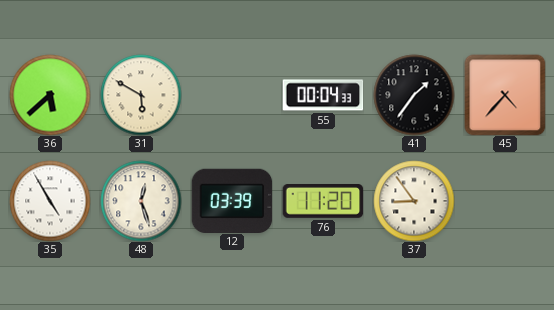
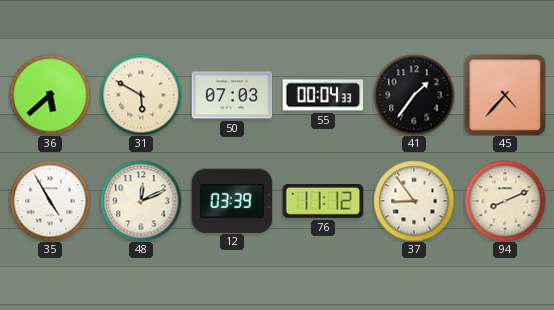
50: none -> 07:03
48: 12:27 -> 12:11
76: 11:20 -> 11:12
94: none -> 8:11
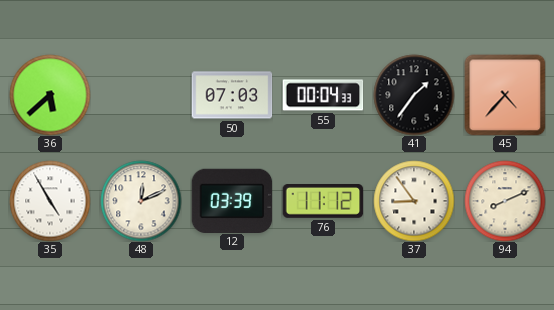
31: 5:50 -> none
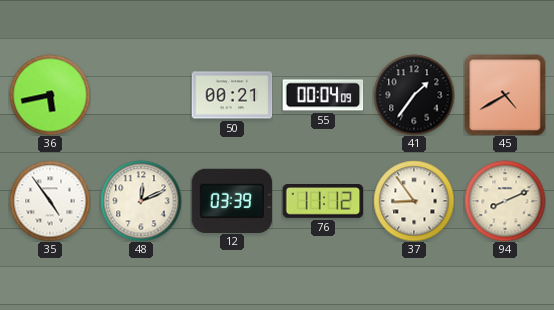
36: 5:38 -> 5:43
50: 07:03 -> 00:21
55: 00:04:33 -> 00:04:09
45: 4:37 -> 4:40
35: 4:55 -> 4:54
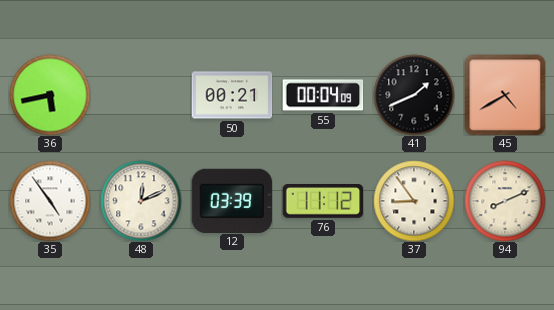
41: 1:36 -> 1:41
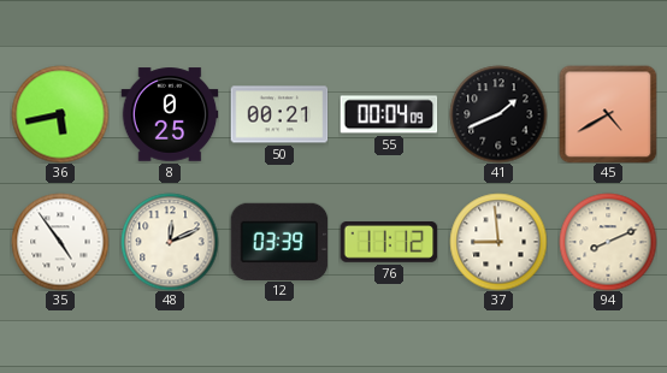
8: none -> 0:25
37: 8:54 -> 8:59
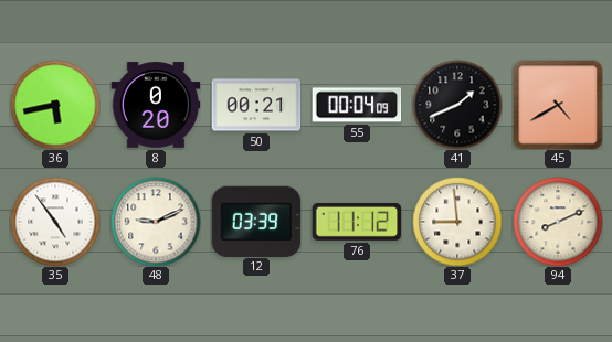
8: 0:25 -> 0:20
48: 12:11 -> 9:11
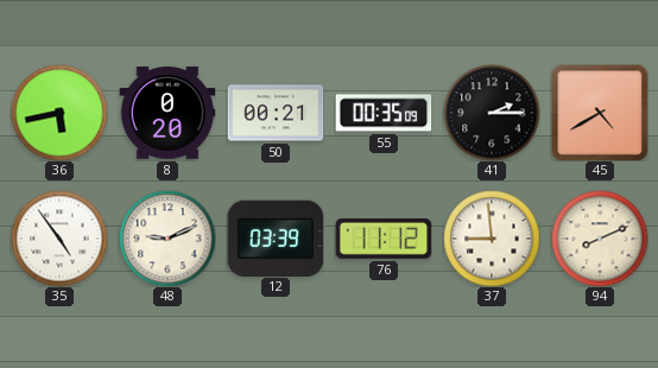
55: 00:04 -> 00:35
41: 1:41 -> 2:15
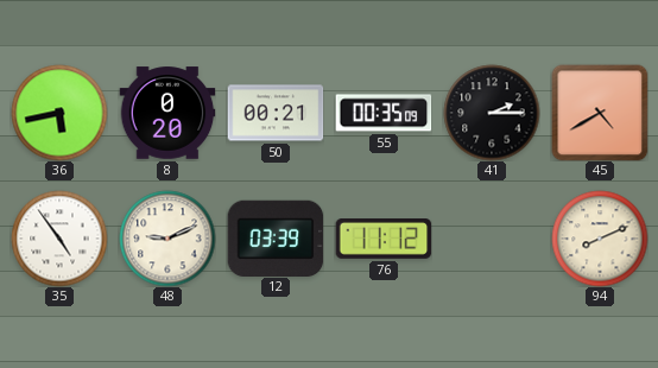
37: 8:59 -> none
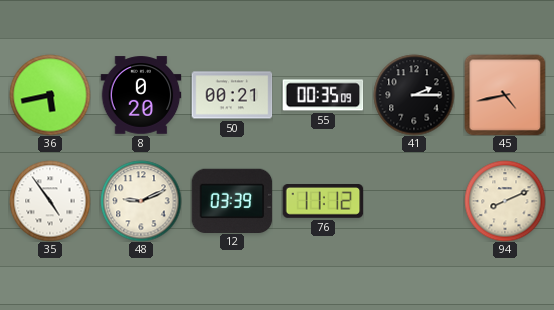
45: 4:40 -> 4:43
